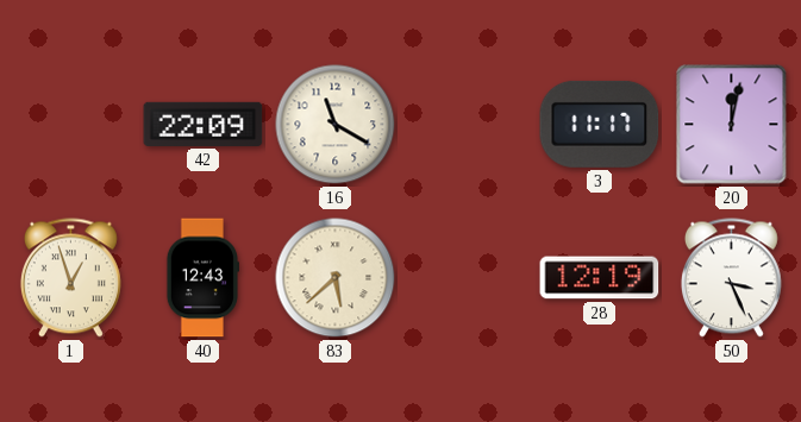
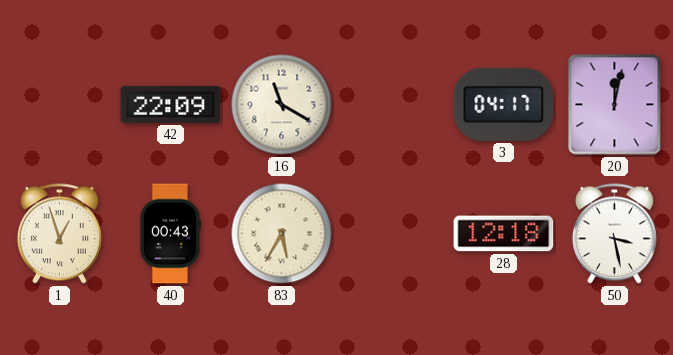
3: 11:17 -> 04:17
40: 12:43 -> 00:43
83: 5:38 -> 5:35
28: 12:19 -> 12:18
50: 3:26 -> 3:28
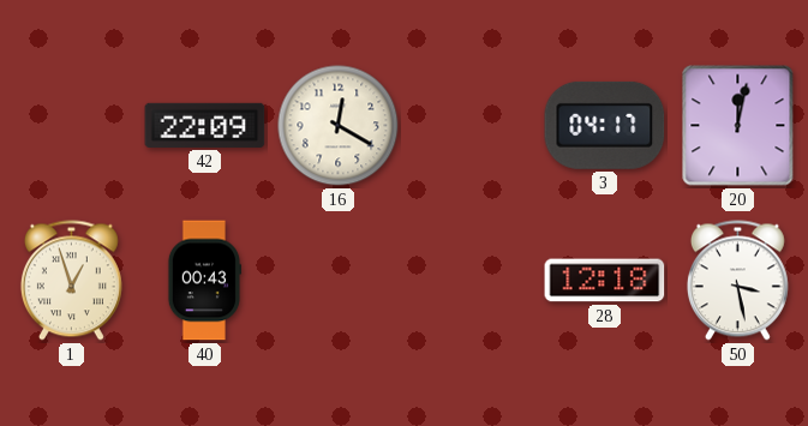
16: 11:20 -> 12:20
83: 5:35 -> none
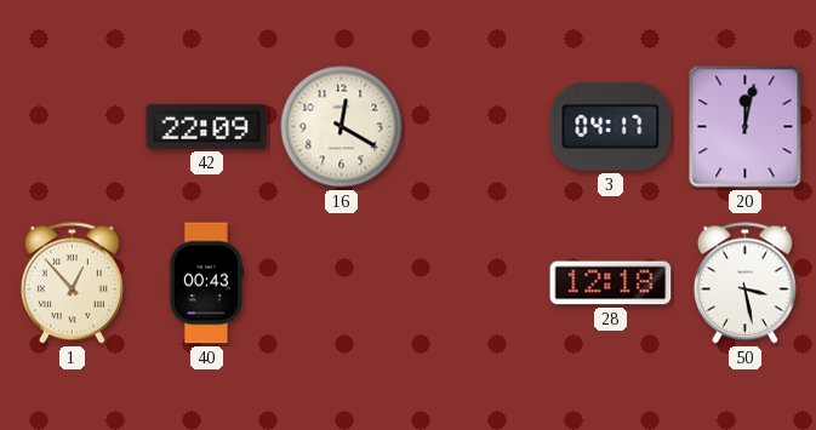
1: 12:57 -> 12:53
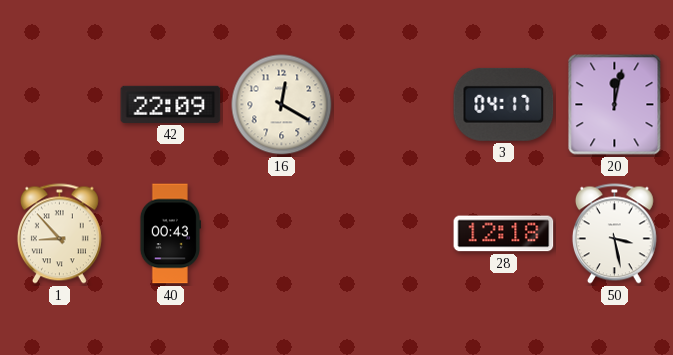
1: 12:53 -> 8:53
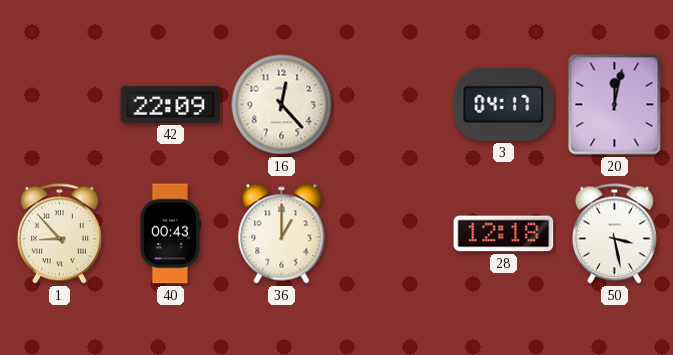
16: 12:20 -> 12:23
36: none -> 1:00
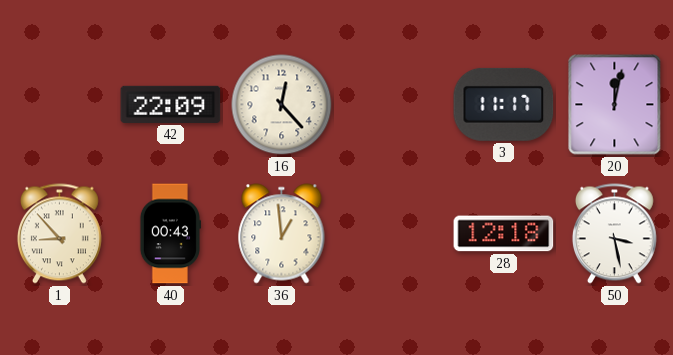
3: 04:17 -> 11:17
36: 1:00 -> 12:59
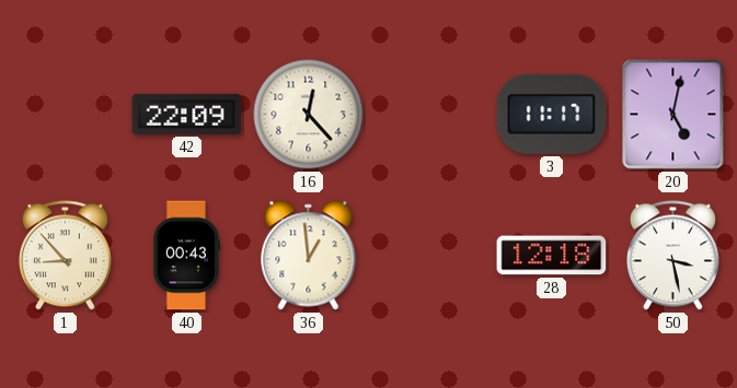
20: 12:02 -> 5:02
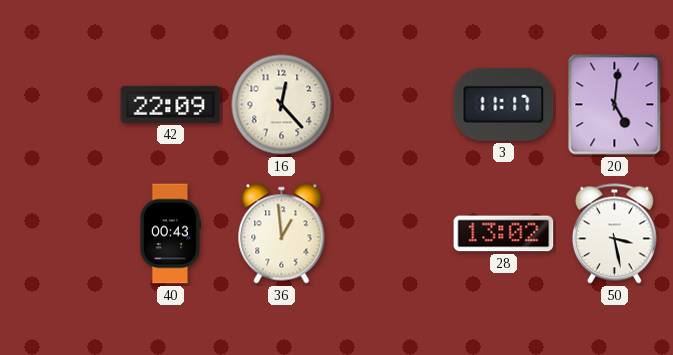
20: 5:02 -> 5:01
1: 8:53 -> none
28: 12:18 -> 13:02
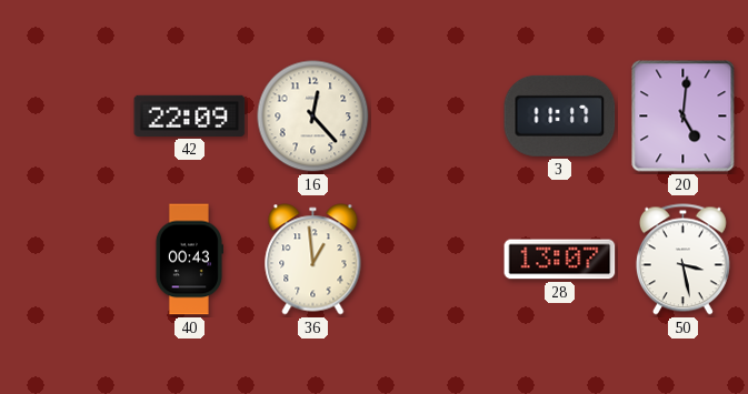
28: 13:02 -> 13:07
